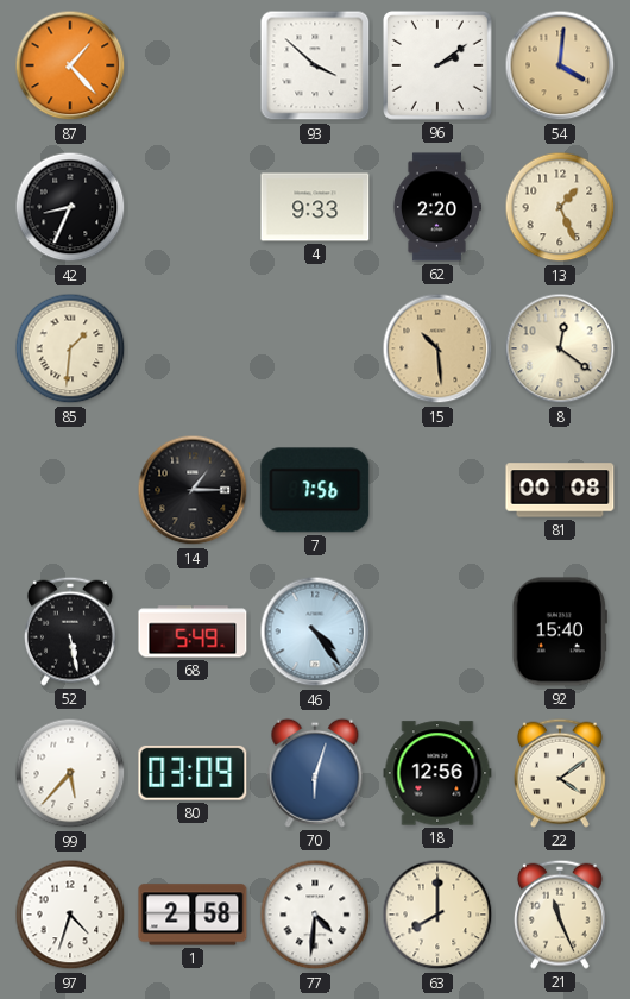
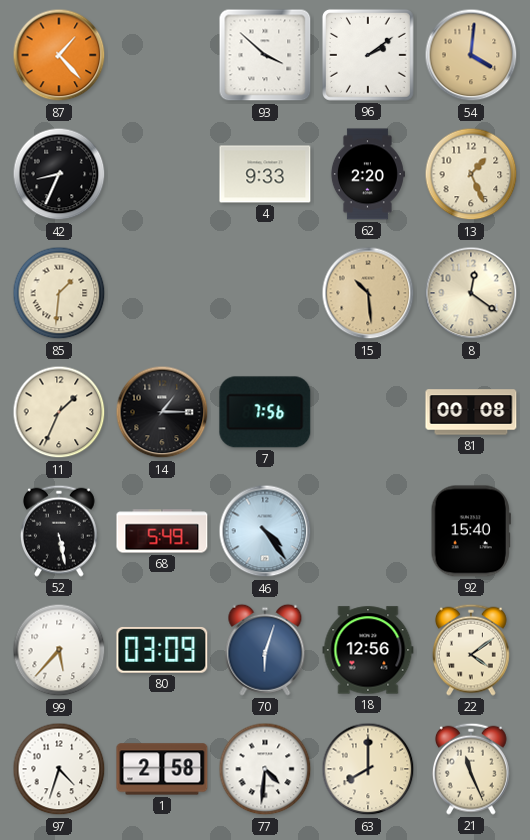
11: none -> 1:34
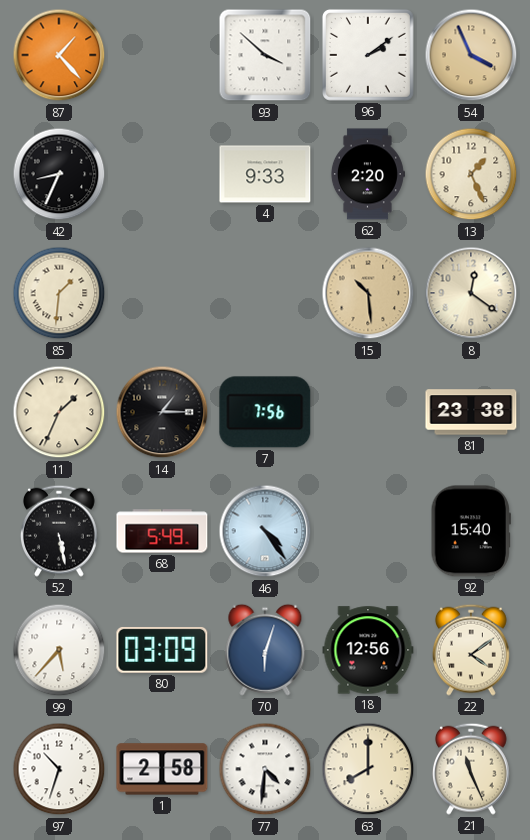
54: 4:01 -> 3:56
81: 00:08 -> 23:38
97: 4:33 -> 10:33
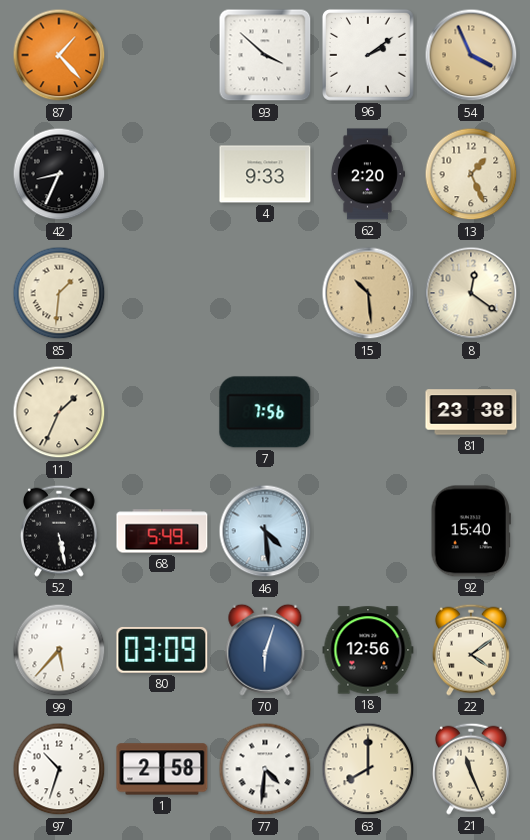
14: 1:15 -> none
46: 4:24 -> 4:29
